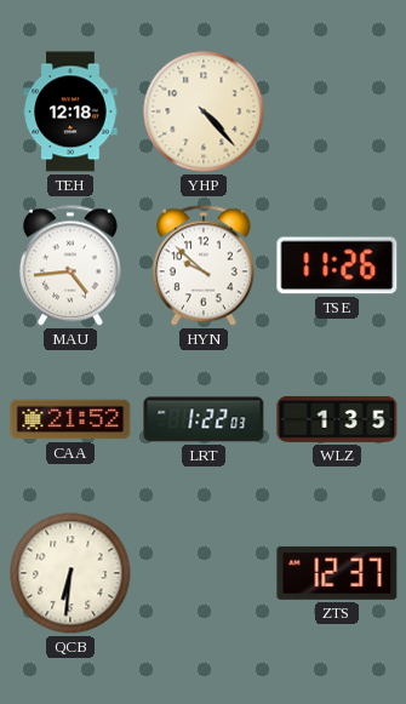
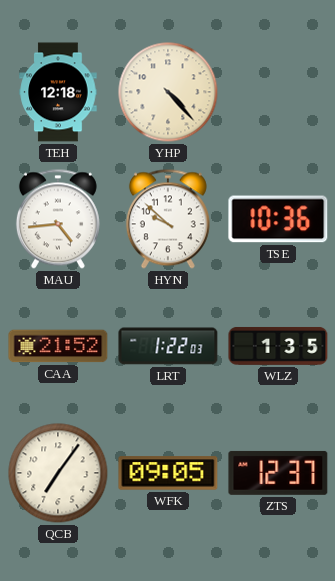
TSE: 11:26 -> 10:36
QCB: 6:31 -> 7:06
WFK: none -> 09:05
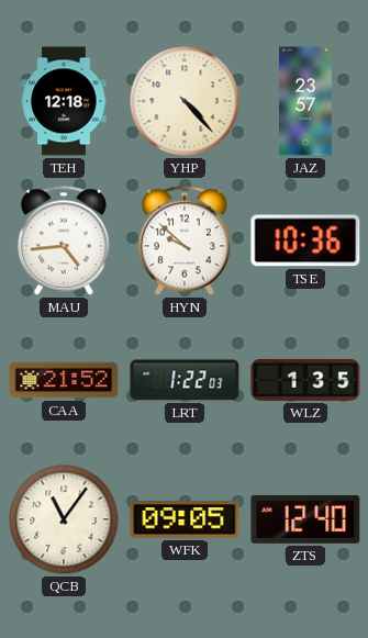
JAZ: none -> 23:57
QCB: 7:06 -> 11:06
ZTS: 12:37 -> 12:40
